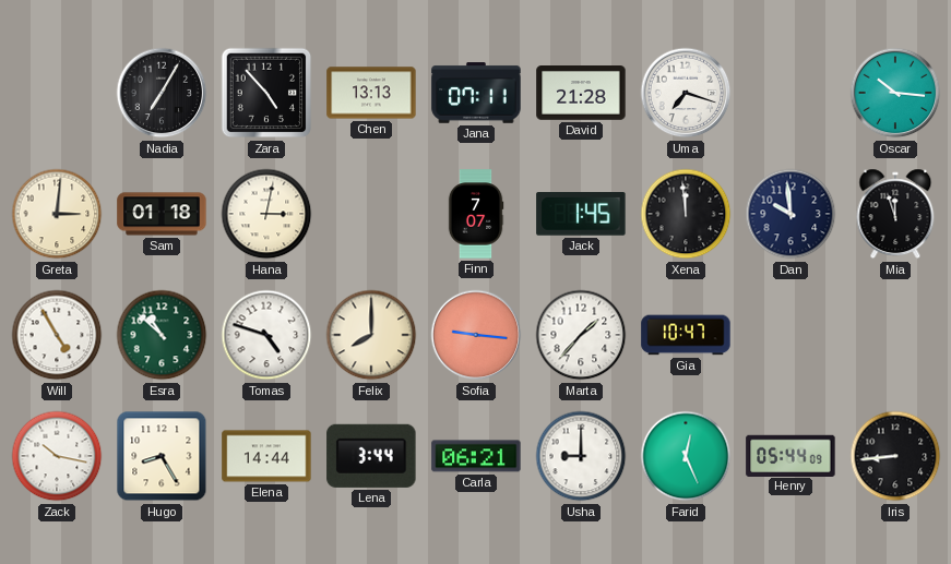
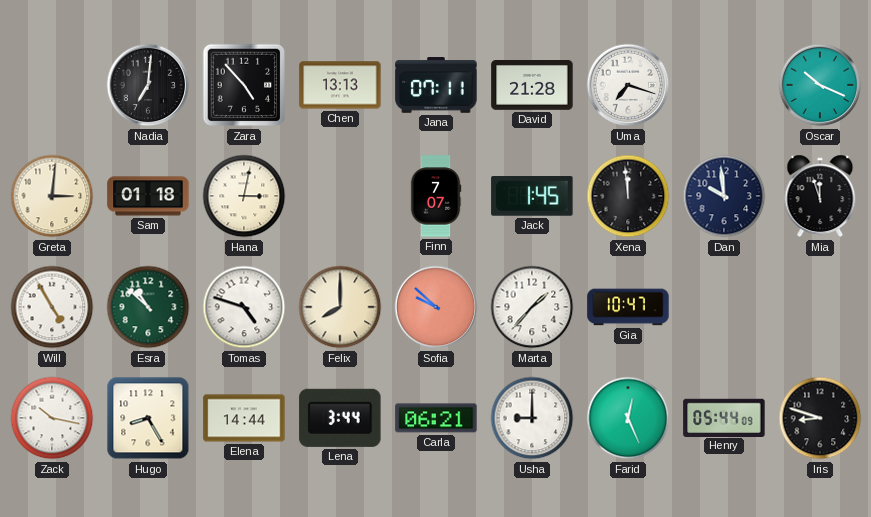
Nadia: 7:05 -> 7:01
Oscar: 10:16 -> 10:19
Sofia: 9:16 -> 9:52
Iris: 8:44 -> 8:48
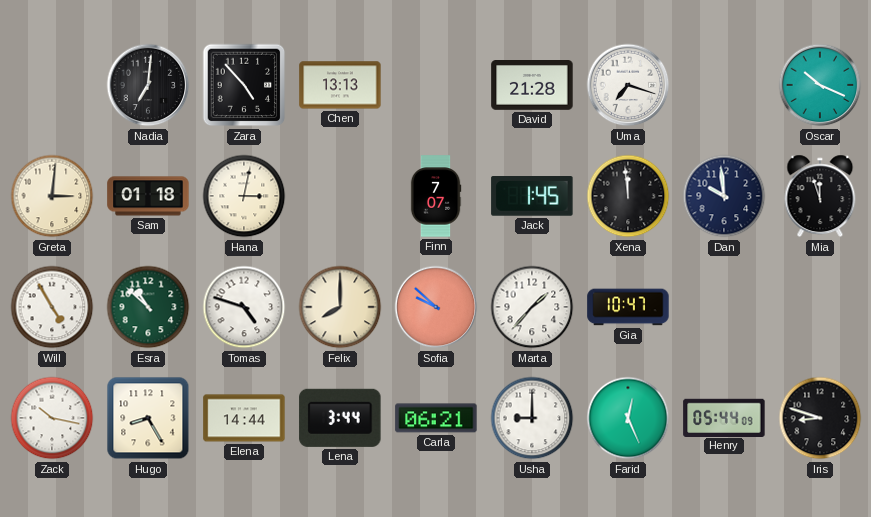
Jana: 07:11 -> none
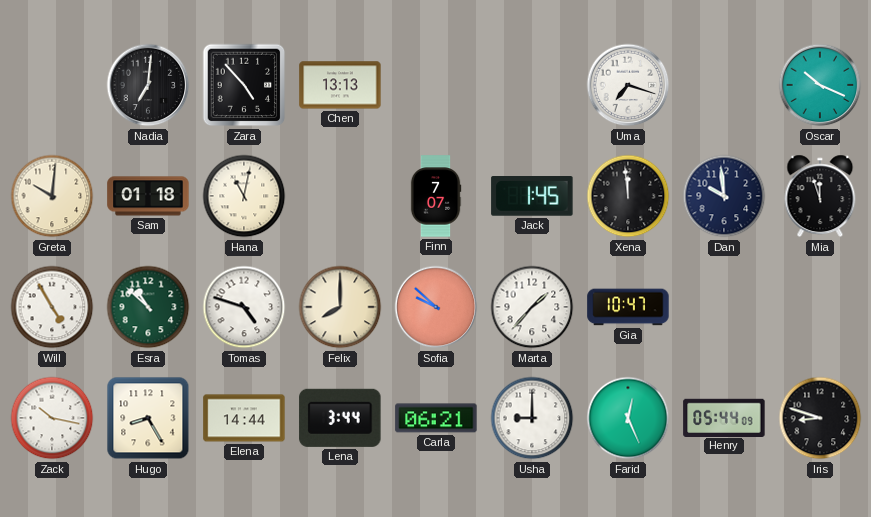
David: 21:28 -> none
Greta: 3:01 -> 10:01
Hana: 3:02 -> 11:02
